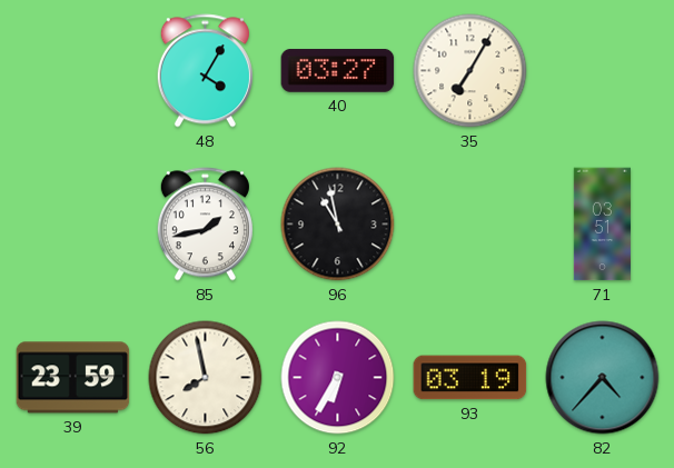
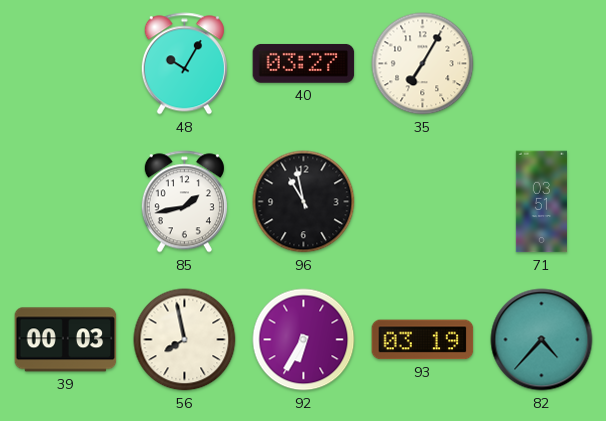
48: 4:05 -> 10:05
39: 23:59 -> 00:03
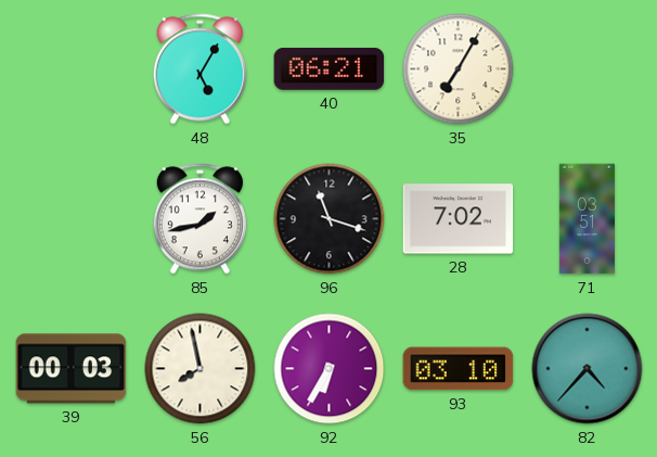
48: 10:05 -> 5:05
40: 03:27 -> 06:21
96: 10:58 -> 11:18
28: none -> 7:02
93: 03:19 -> 03:10
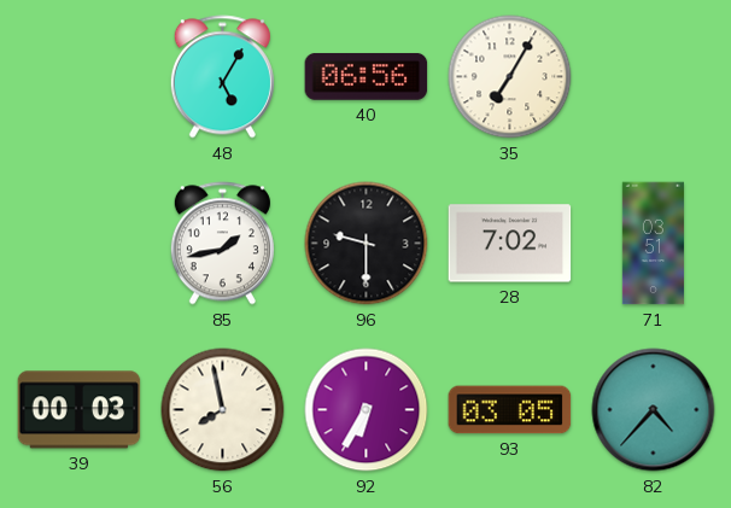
40: 06:21 -> 06:56
96: 11:18 -> 9:30
93: 03:10 -> 03:05
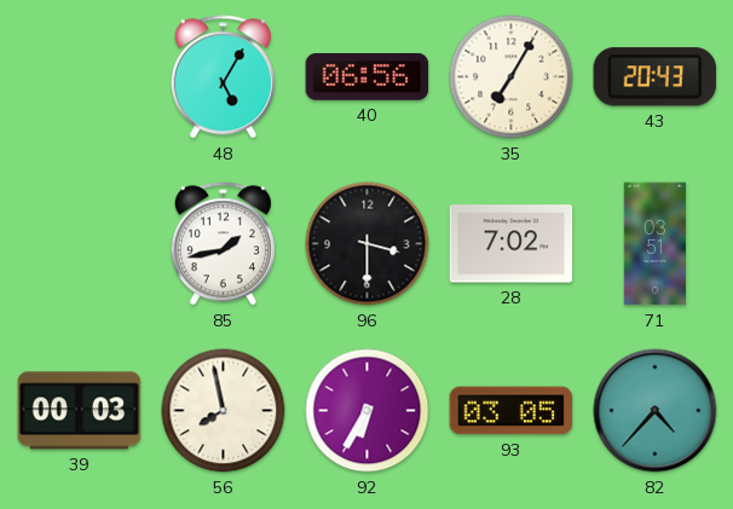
43: none -> 20:43
96: 9:30 -> 3:30
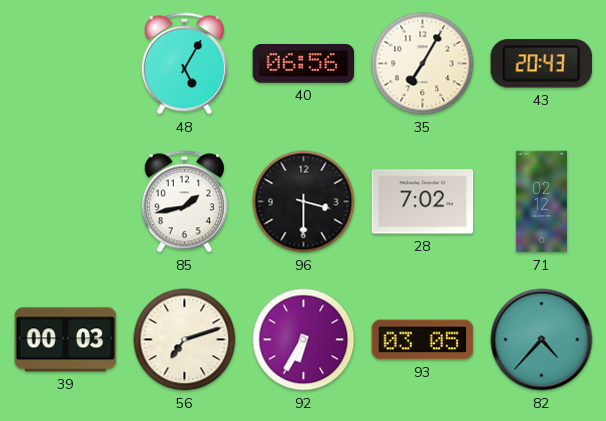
71: 03:51 -> 02:12
56: 7:58 -> 7:12
